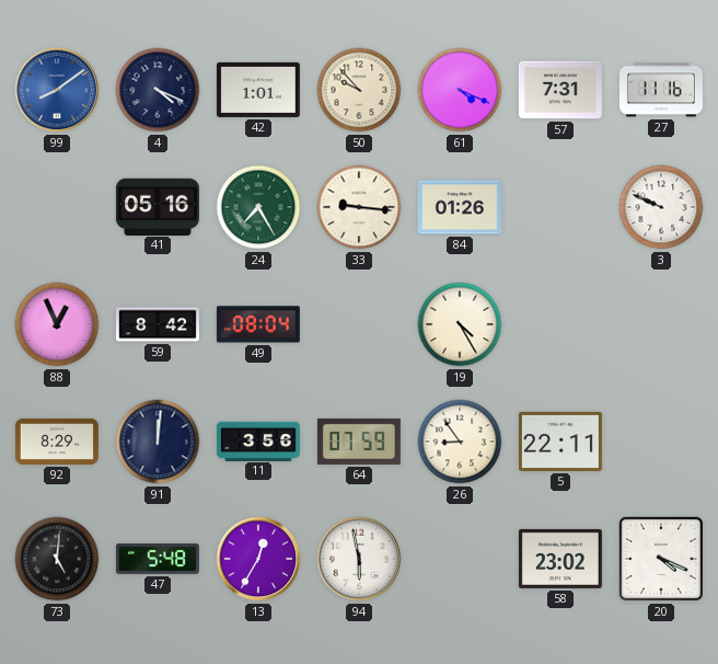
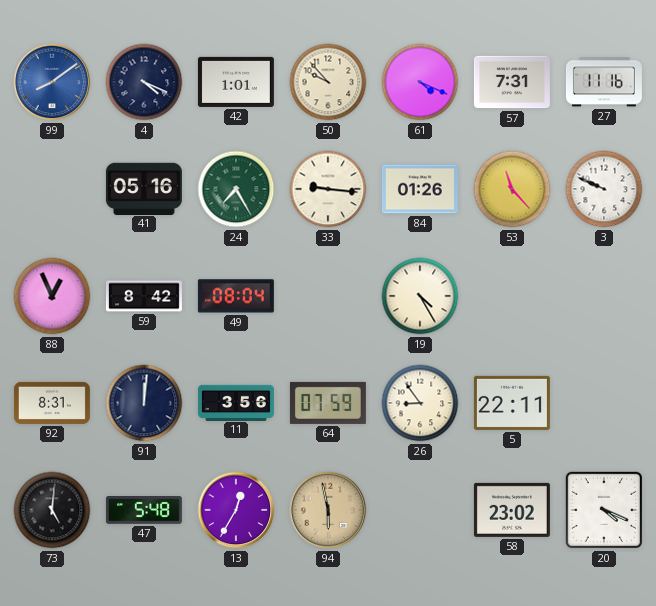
53: none -> 11:23
92: 8:29 -> 8:31
94 dial: white -> champagne
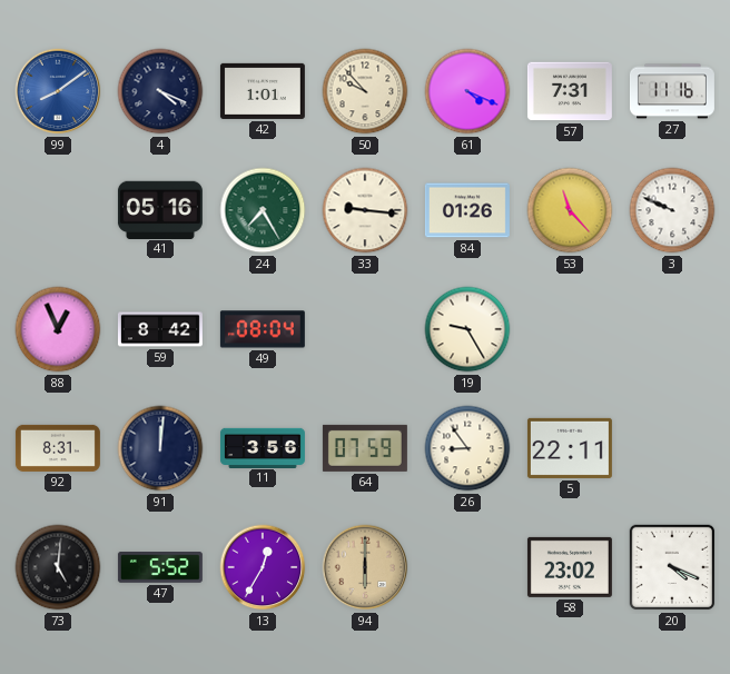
19: 4:25 -> 9:25
47: 5:48 -> 5:52
94: 5:58 -> 6:00
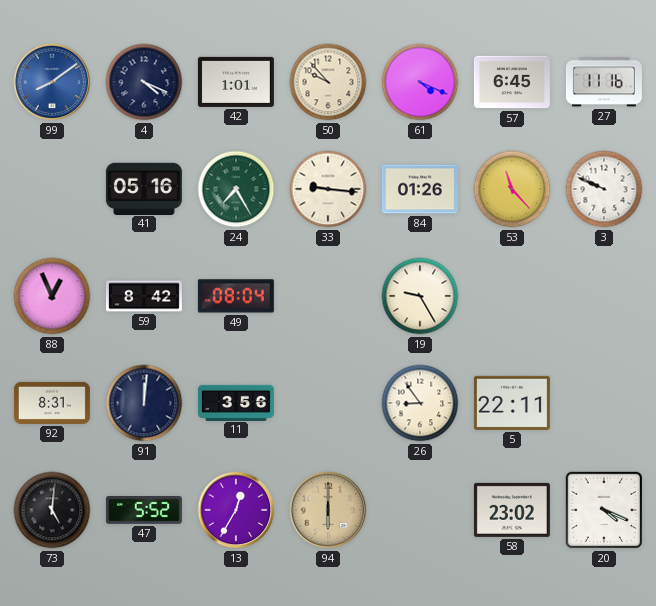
57: 7:31 -> 6:45
64: 07:59 -> none
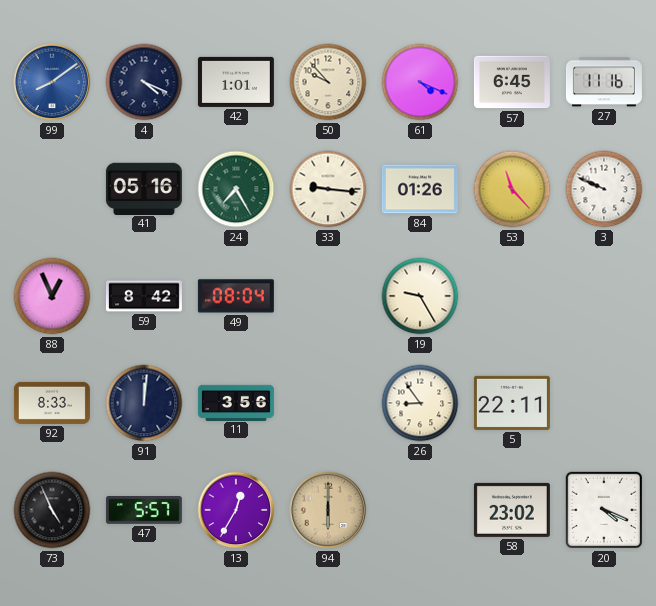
92: 8:31 -> 8:33
73: 5:01 -> 4:56
47: 5:52 -> 5:57
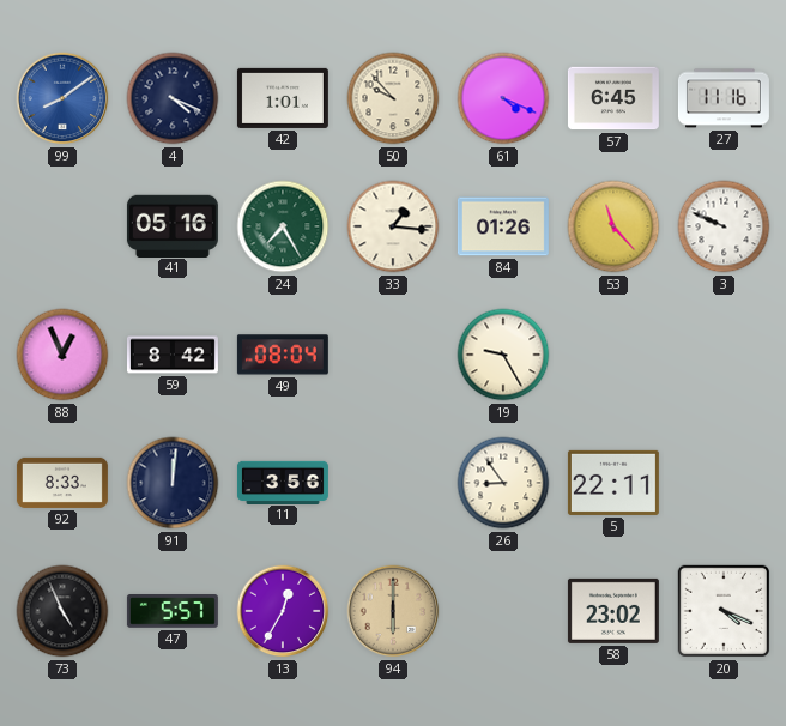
33: 9:16 -> 1:16
